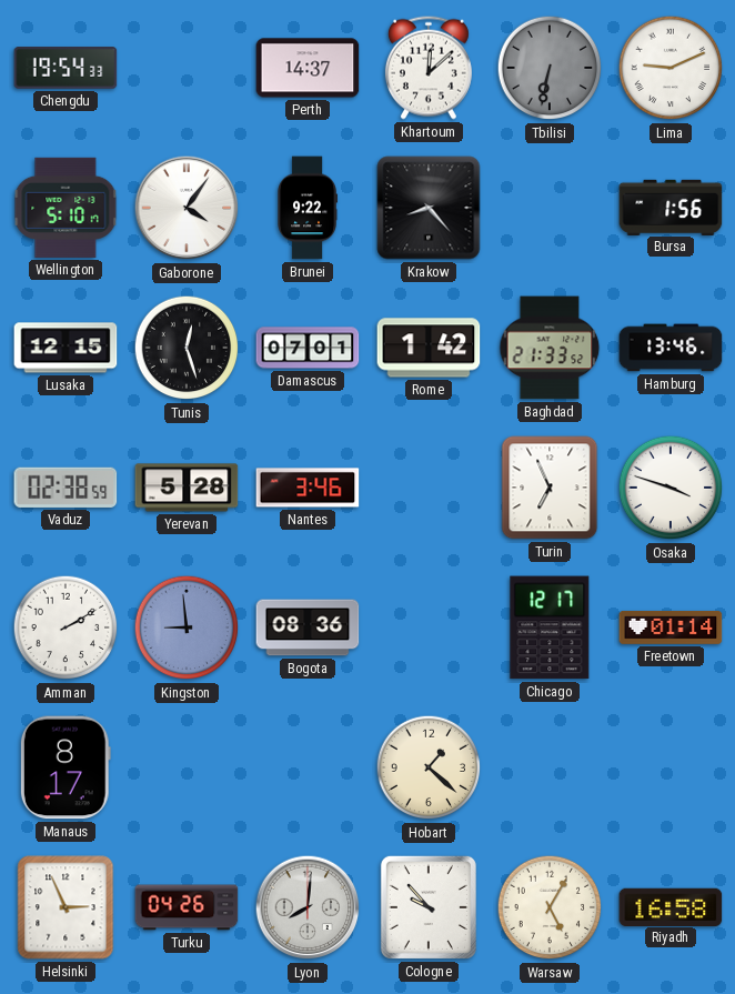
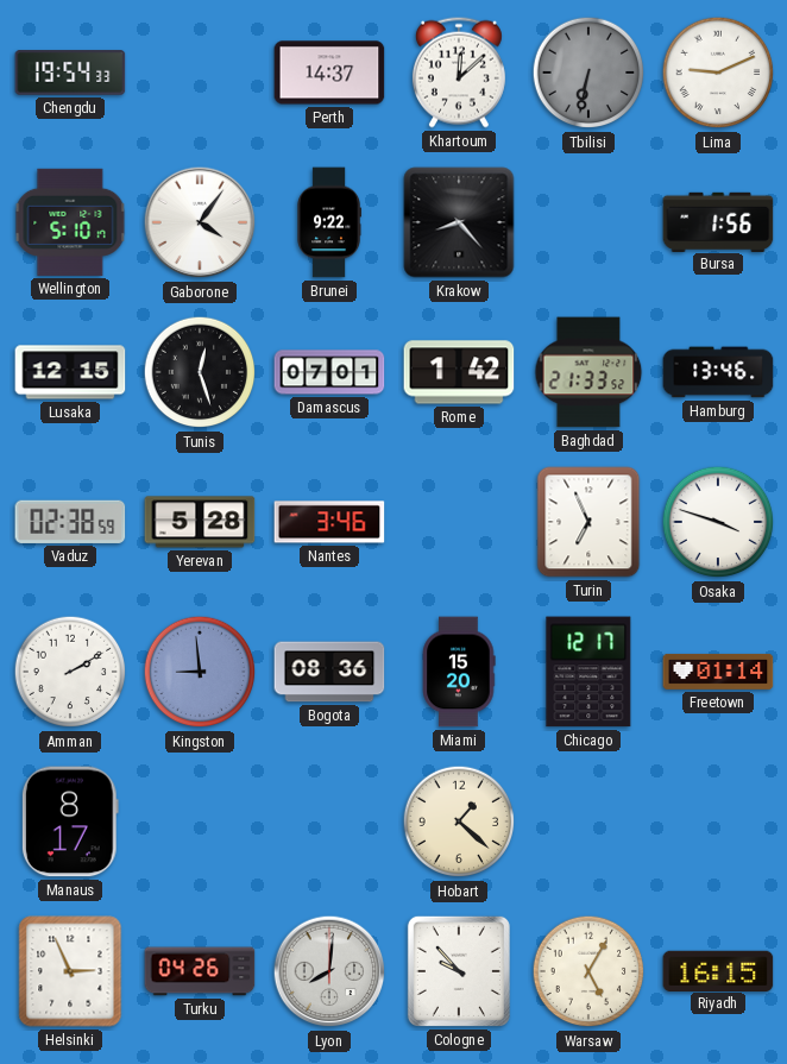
Miami: none -> 15:20
Riyadh: 16:58 -> 16:15
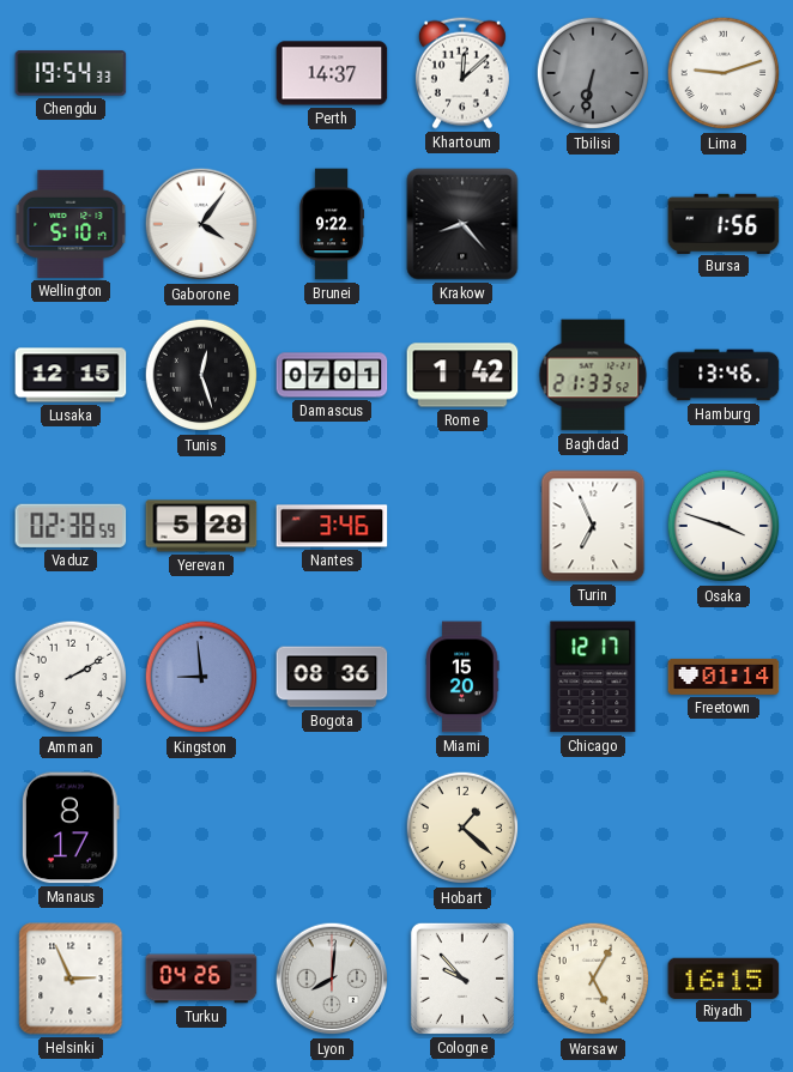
Lima: 9:11 -> 9:12
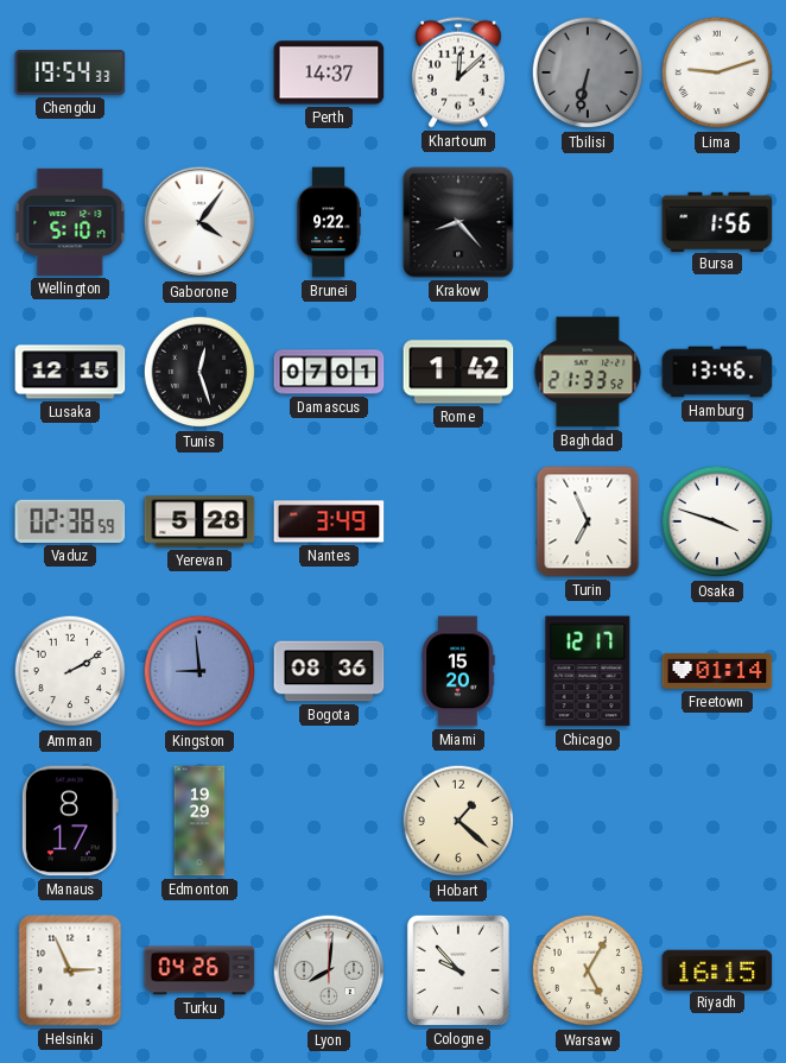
Nantes: 3:46 -> 3:49
Edmonton: none -> 19:29
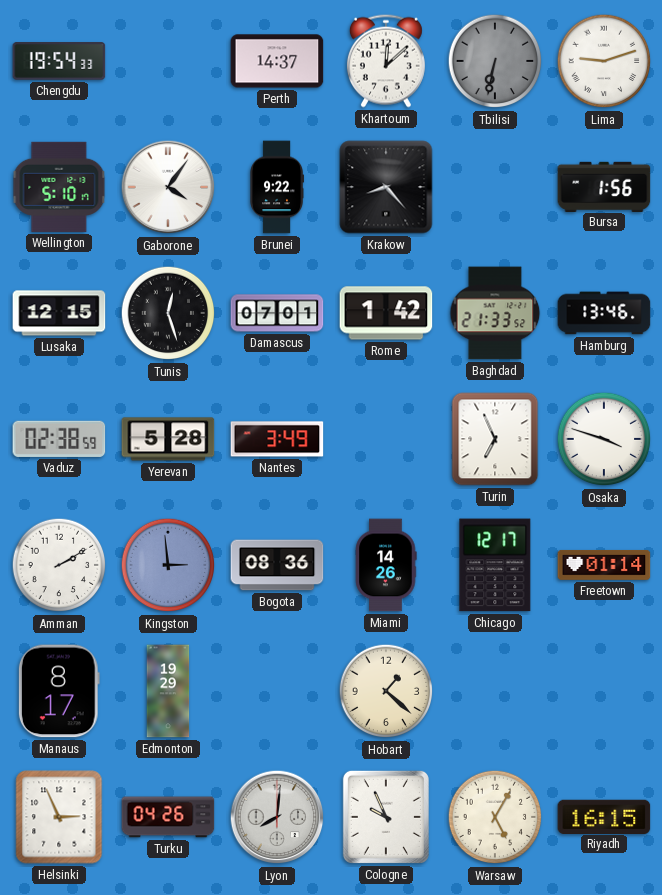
Kingston: 8:59 -> 2:59
Miami: 15:20 -> 14:26
Cologne: 9:53 -> 9:56
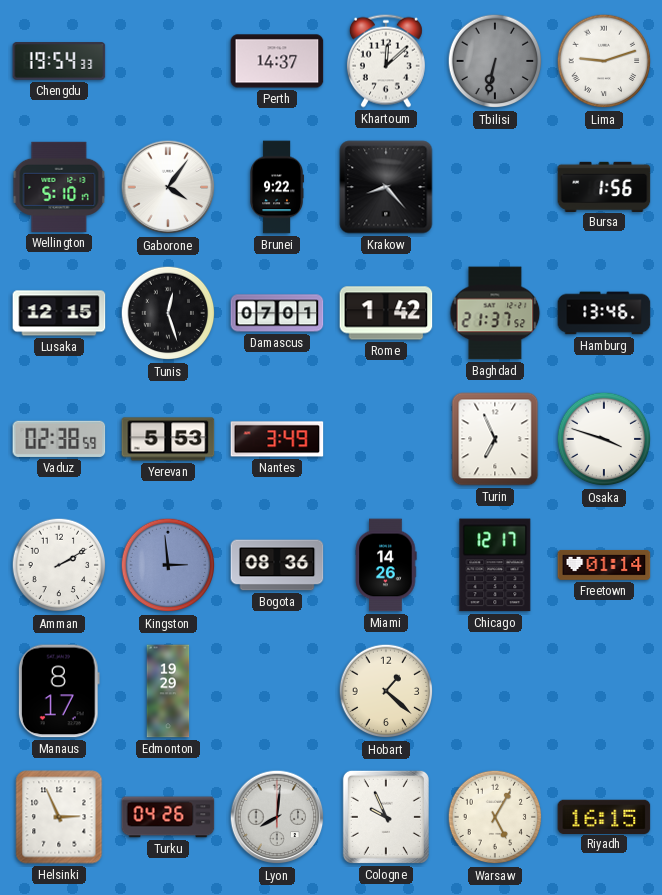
Baghdad: 21:33 -> 21:37
Yerevan: 5:28 -> 5:53
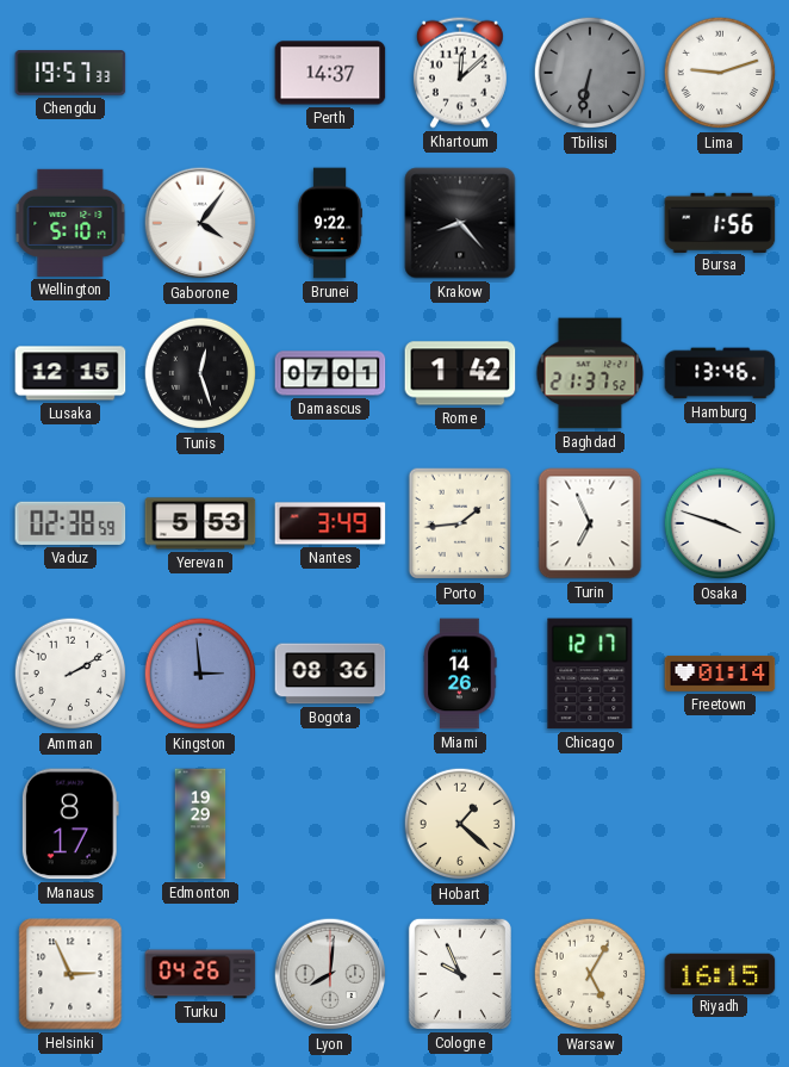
Chengdu: 19:54 -> 19:57
Porto: none -> 1:44
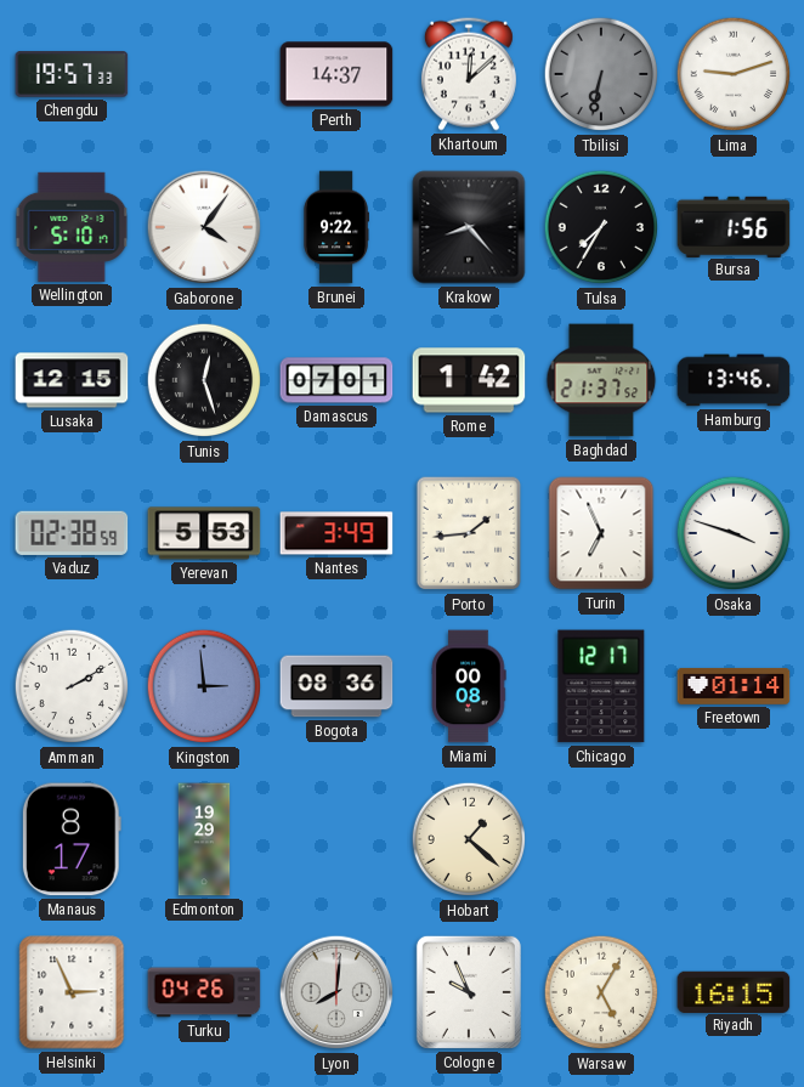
Tulsa: none -> 7:35
Miami: 14:26 -> 00:08
